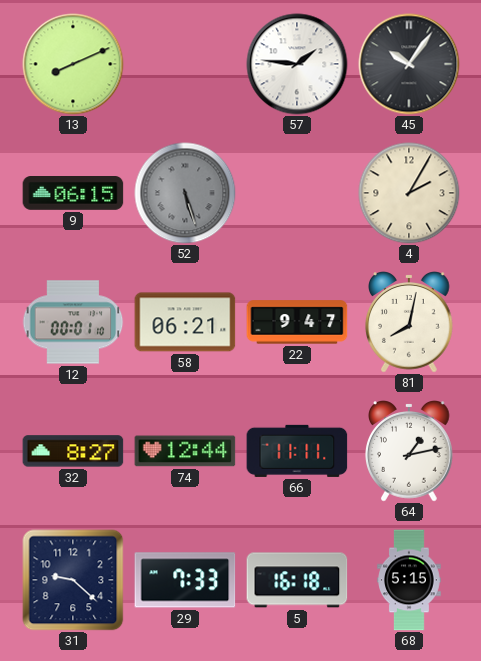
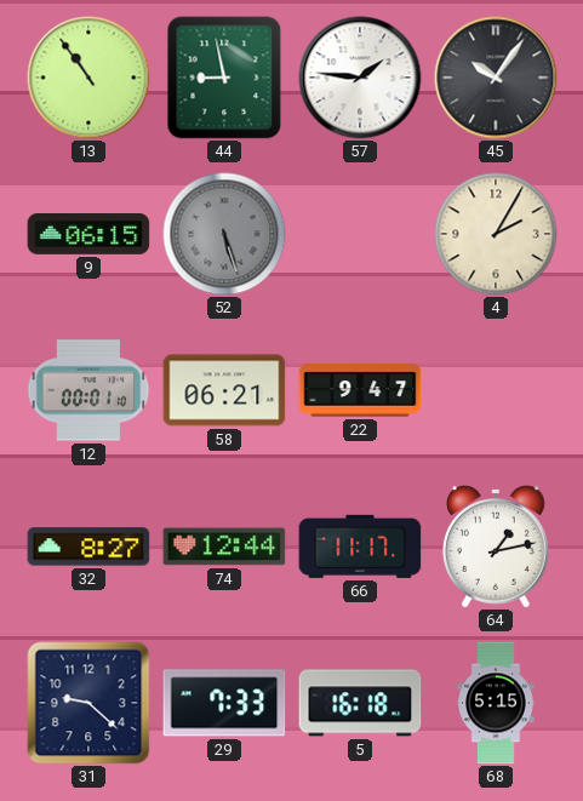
13: 8:11 -> 10:54
44: none -> 8:58
81: 8:02 -> none
66: 11:11 -> 11:17
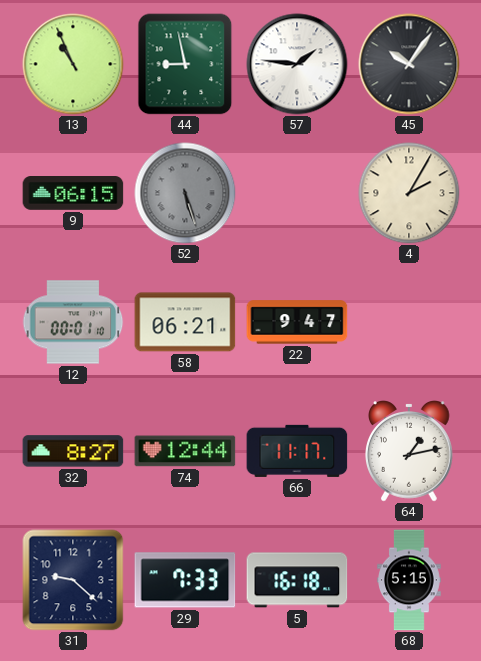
13: 10:54 -> 10:56
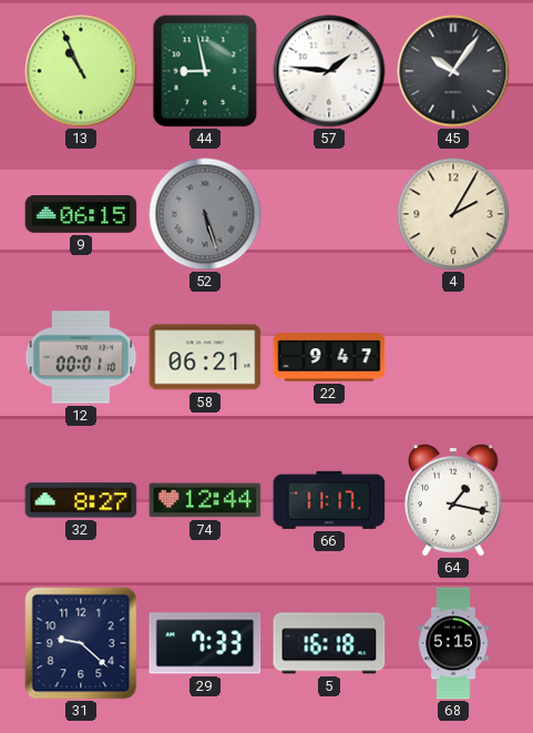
64: 1:13 -> 1:17
